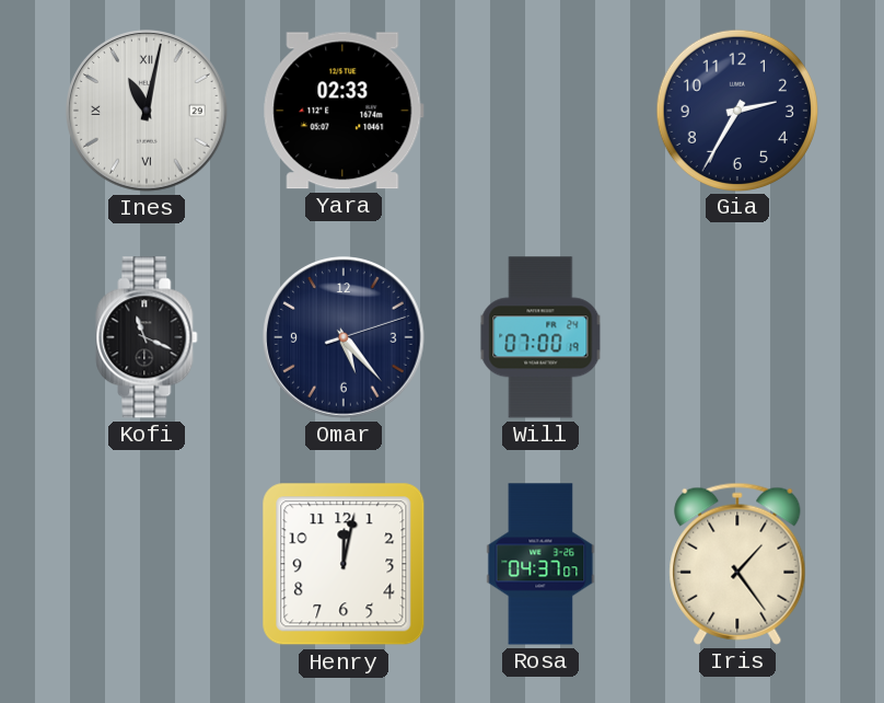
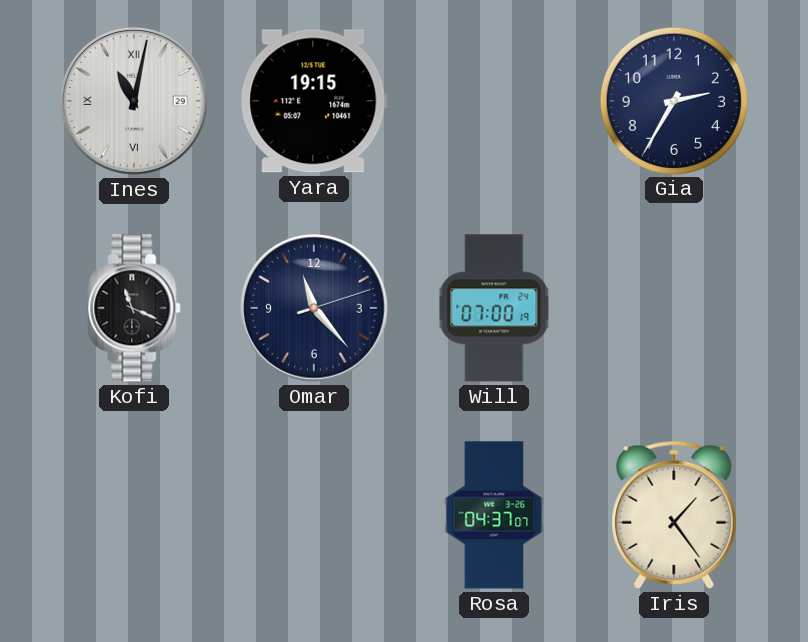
Yara: 02:33 -> 19:15
Omar: 5:23 -> 11:23
Henry: 12:02 -> none
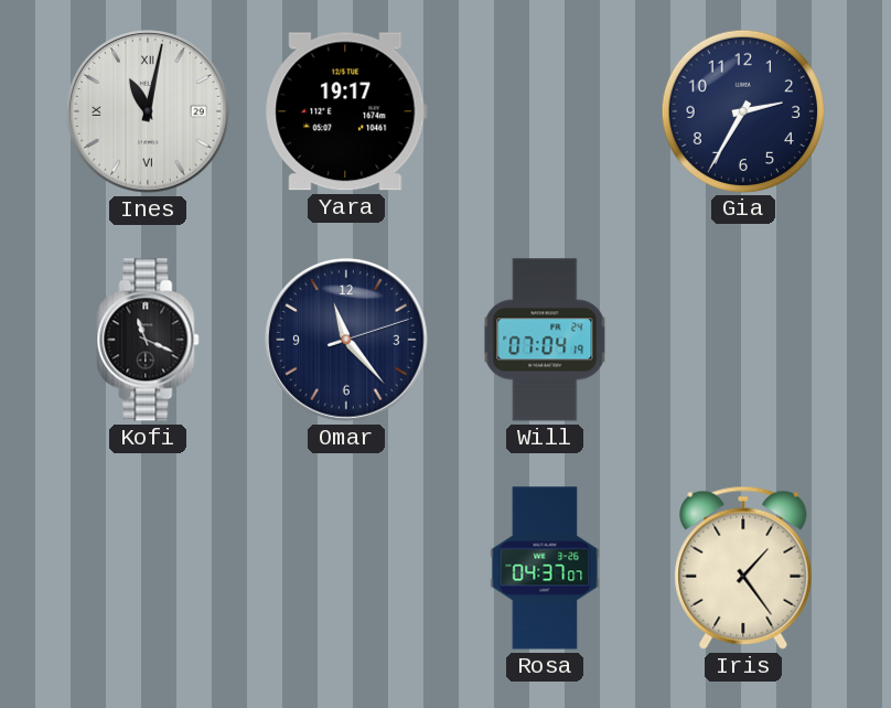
Yara: 19:15 -> 19:17
Will: 07:00 -> 07:04
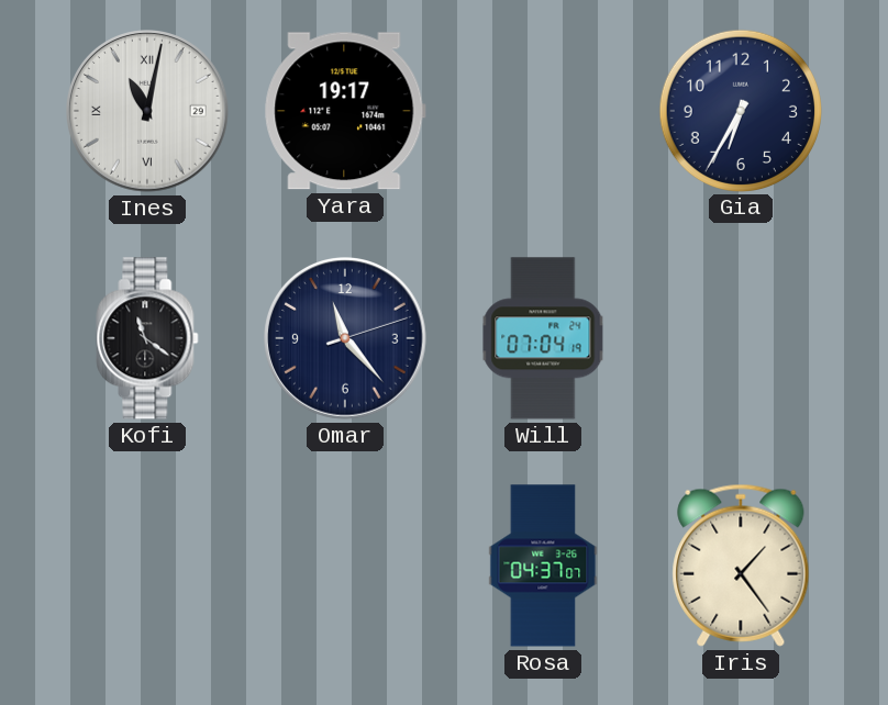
Gia: 2:35 -> 6:35
Kofi: 11:19 -> 11:21
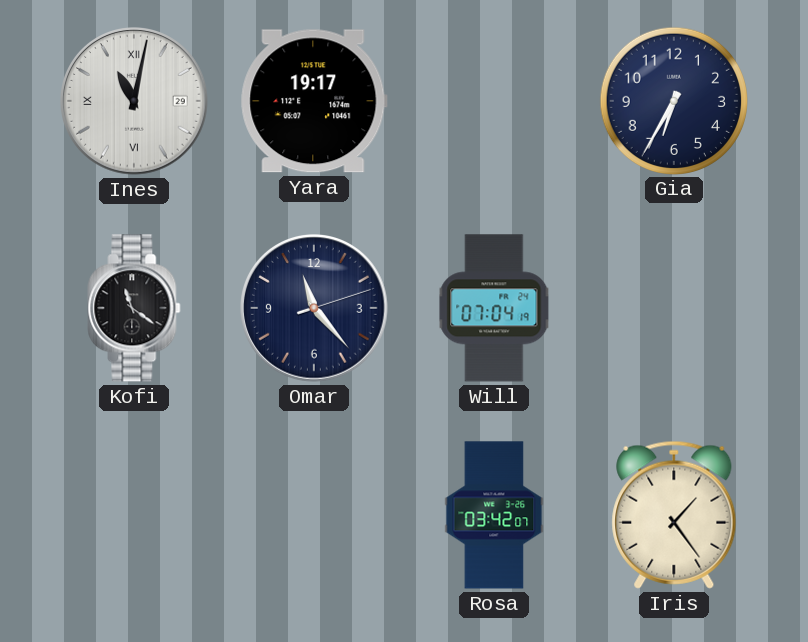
Rosa: 04:37 -> 03:42
